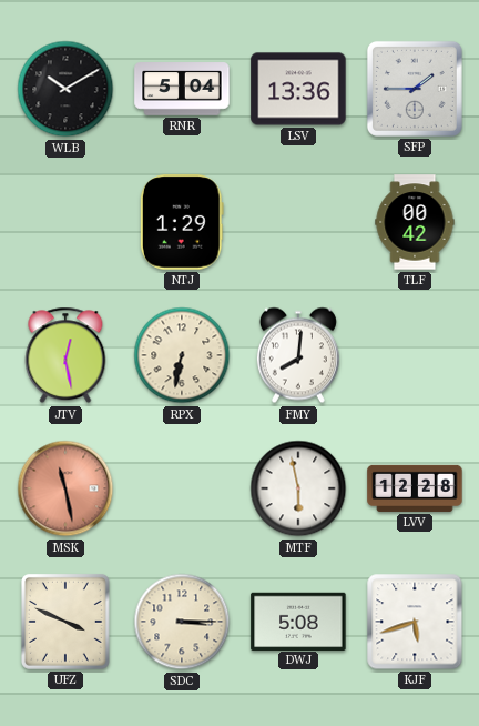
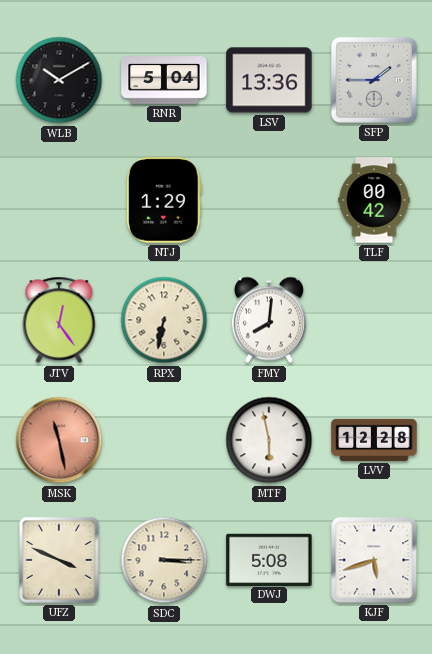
JTV: 12:28 -> 12:24
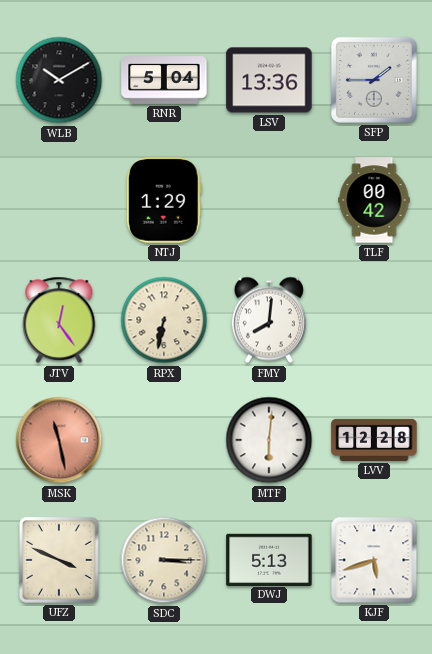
MTF: 5:58 -> 6:01
DWJ: 5:08 -> 5:13
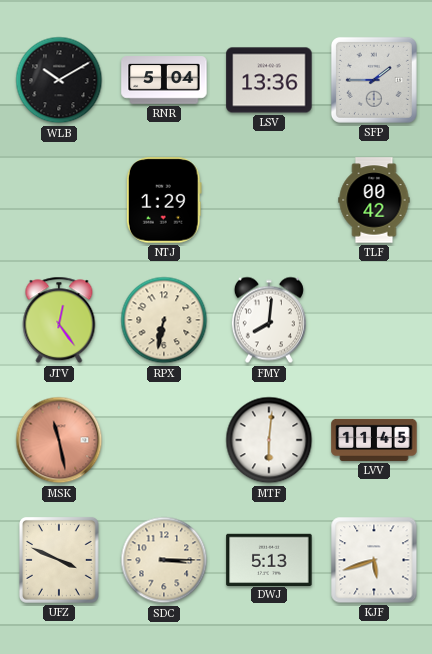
LVV: 12:28 -> 11:45
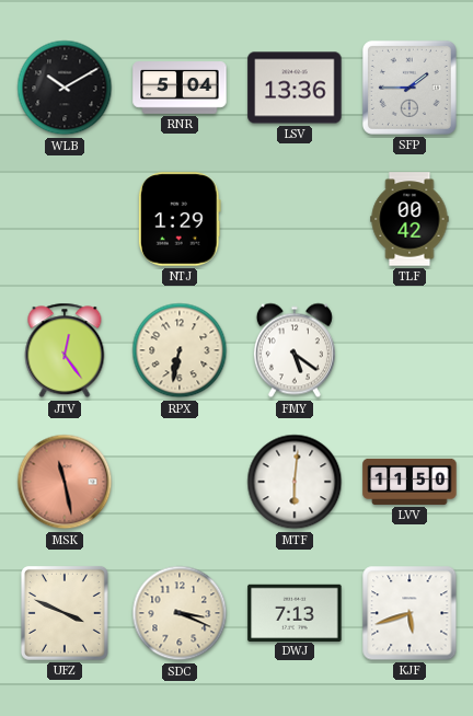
FMY: 8:01 -> 5:21
LVV: 11:45 -> 11:50
SDC: 3:15 -> 3:19
DWJ: 5:13 -> 7:13
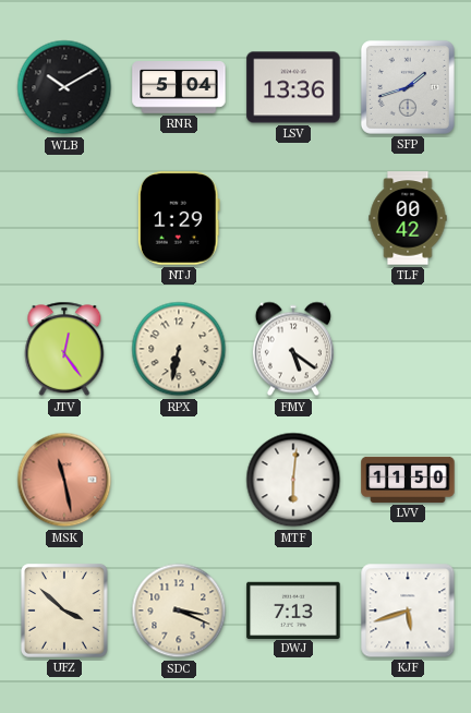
SFP: 1:45 -> 1:42
UFZ: 3:49 -> 3:52
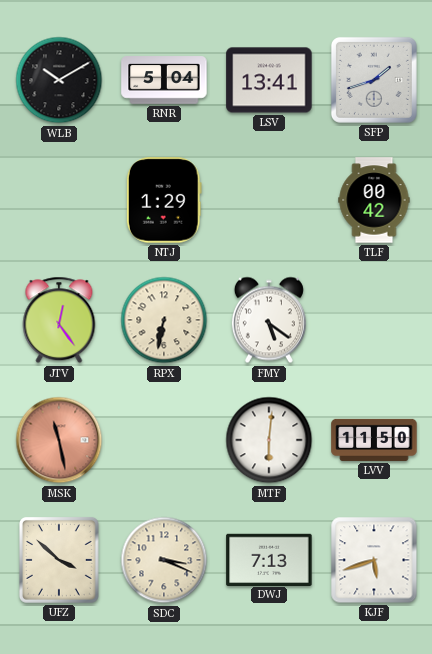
LSV: 13:36 -> 13:41
